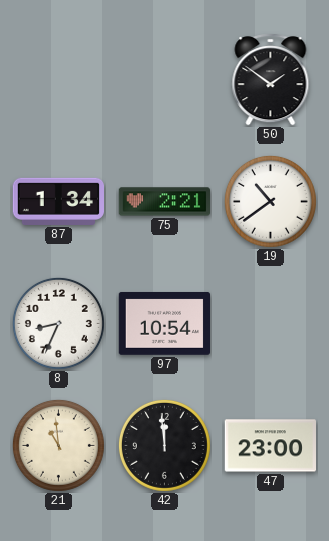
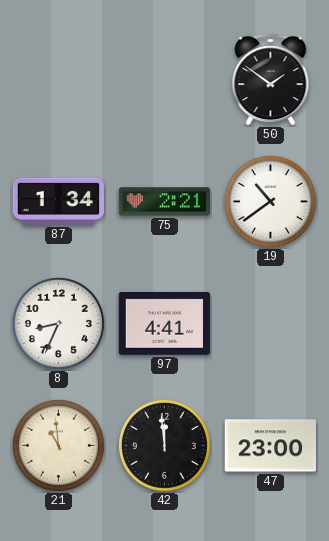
97: 10:54 -> 4:41
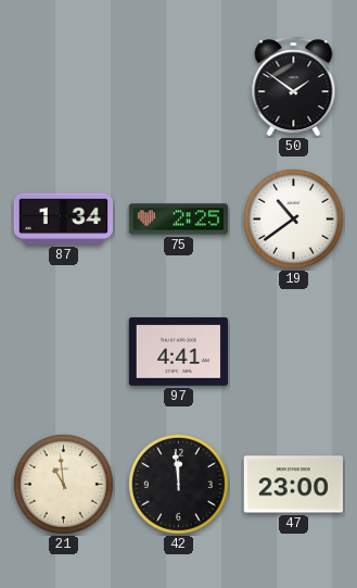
75: 2:21 -> 2:25
8: 8:34 -> none
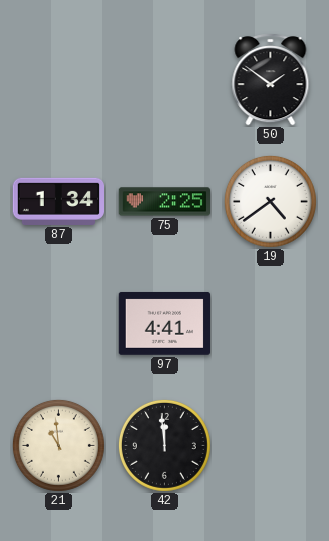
19: 10:39 -> 4:39
47: 23:00 -> none
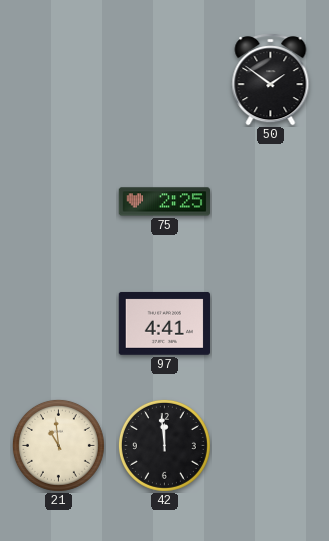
87: 1:34 -> none
19: 4:39 -> none
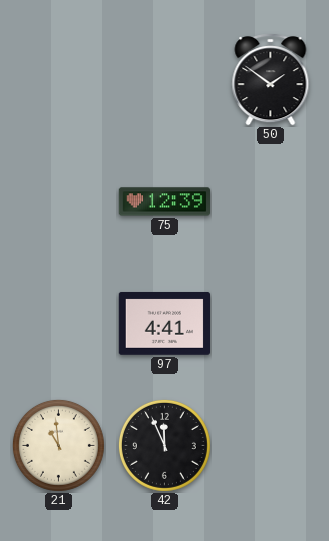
75: 2:25 -> 12:39
42: 11:59 -> 11:56
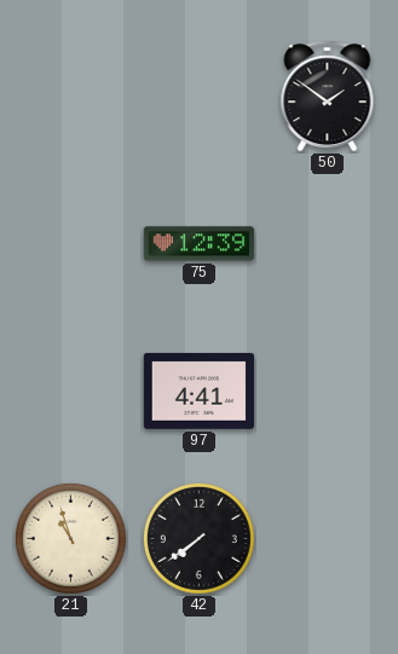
21: 10:59 -> 10:57
42: 11:56 -> 7:39
